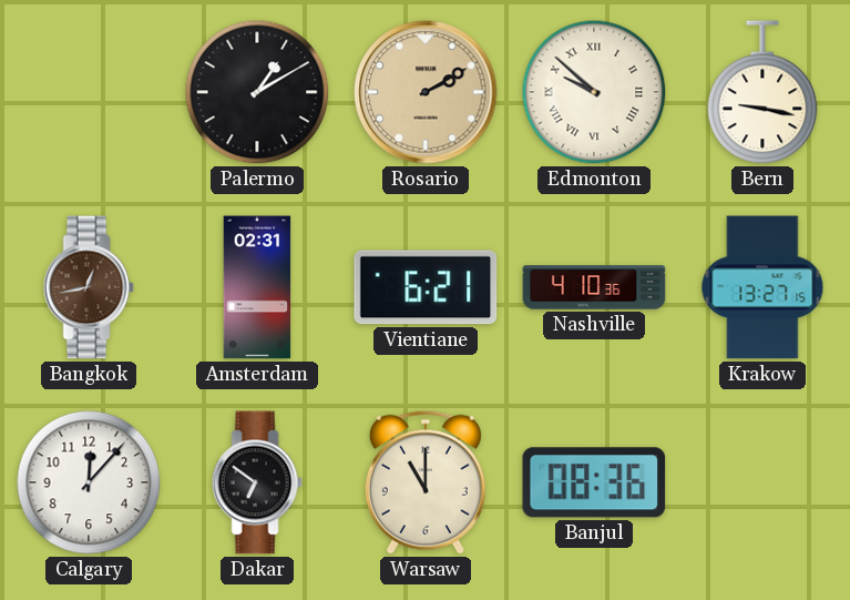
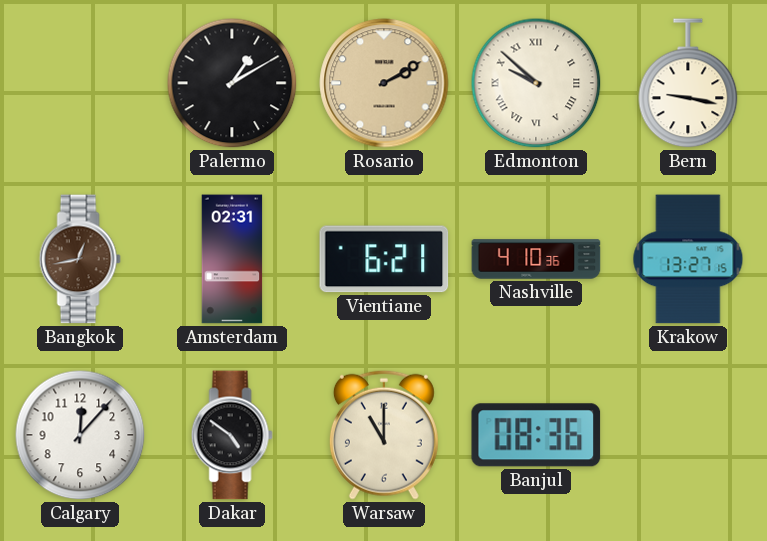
Dakar: 6:51 -> 4:51
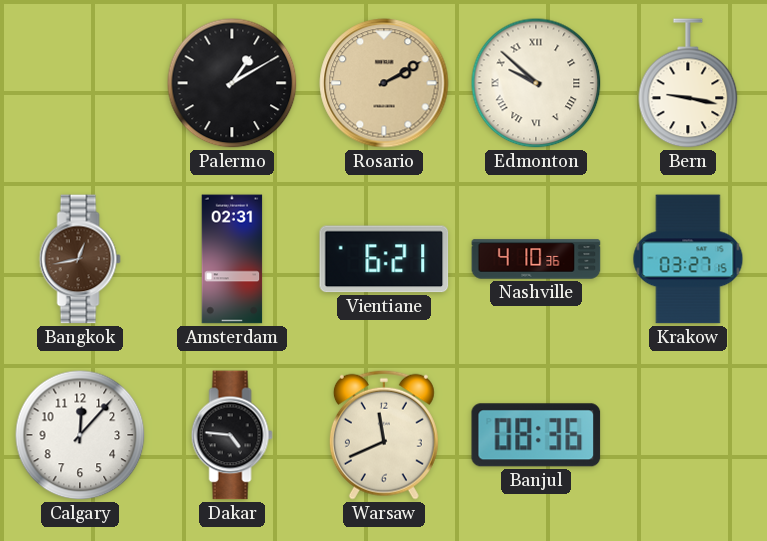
Krakow: 13:27 -> 03:27
Dakar: 4:51 -> 4:46
Warsaw: 11:00 -> 11:41
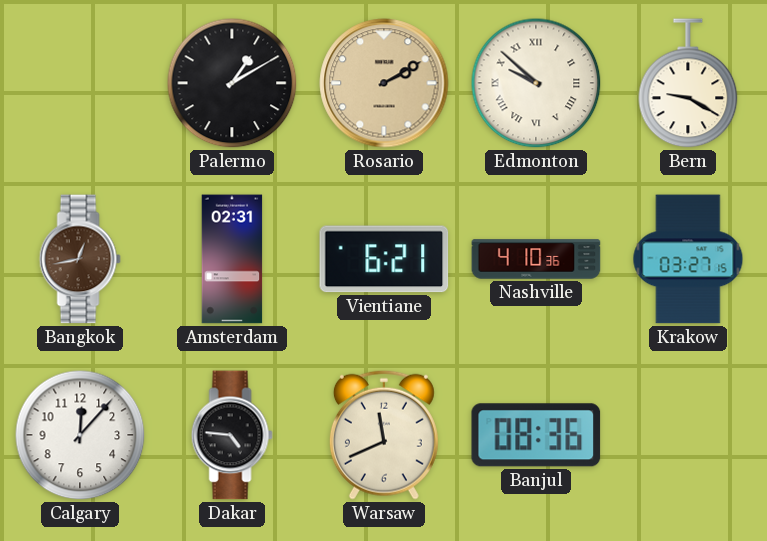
Bern: 9:17 -> 9:20
